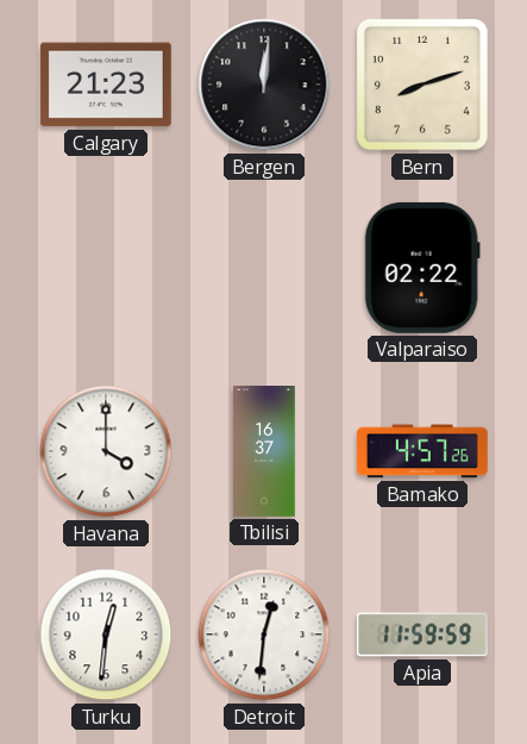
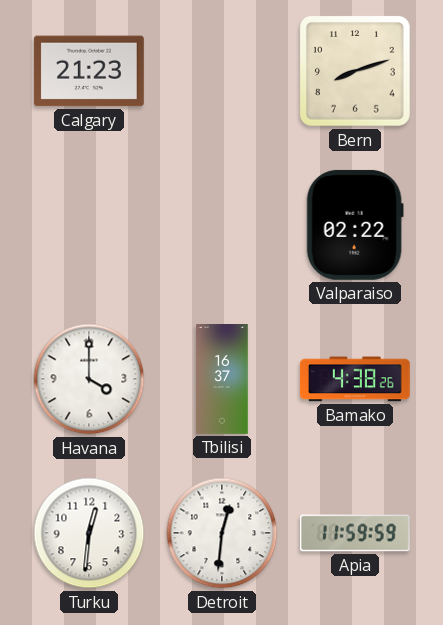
Bergen: 12:01 -> none
Bamako: 4:57 -> 4:38
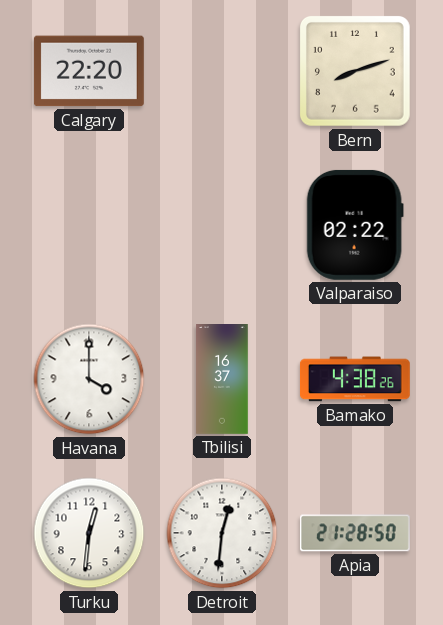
Calgary: 21:23 -> 22:20
Apia: 11:59 -> 21:28
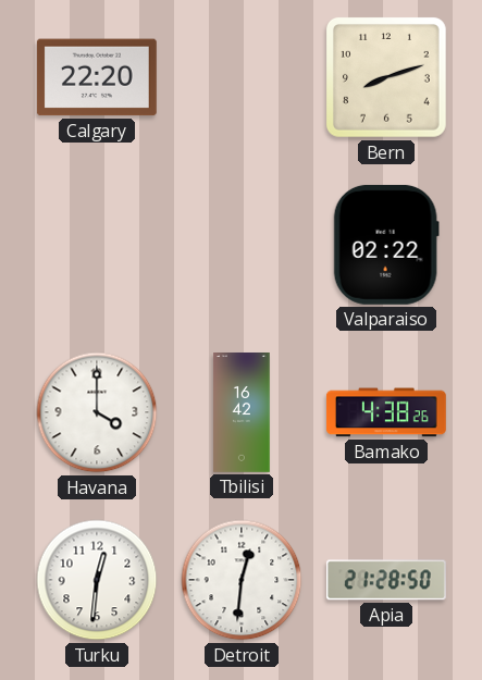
Tbilisi: 16:37 -> 16:42
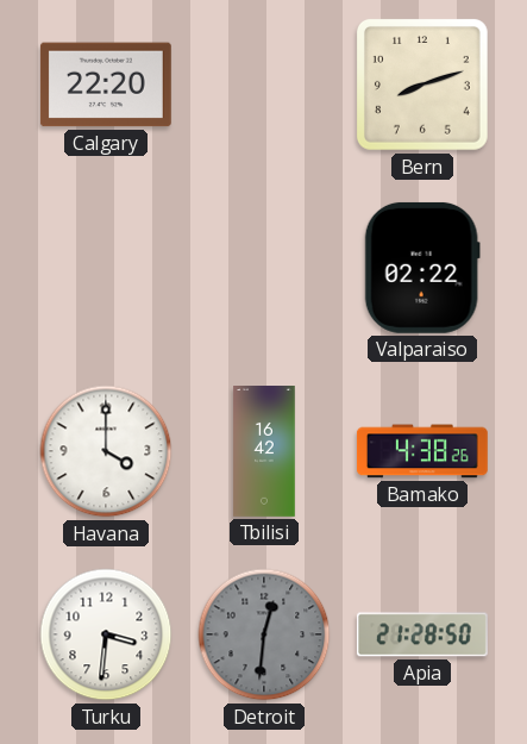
Turku: 12:31 -> 3:31
Detroit dial: white -> grey
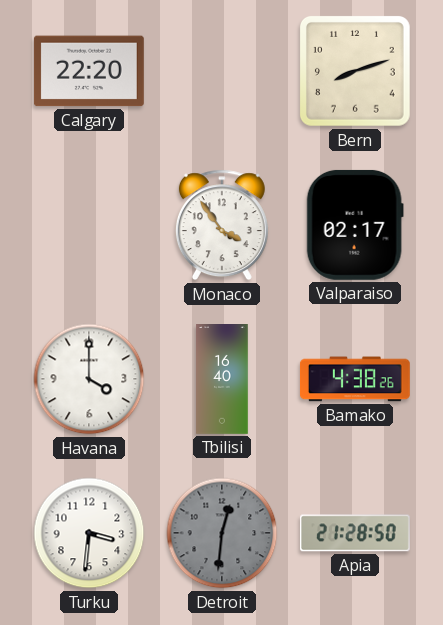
Monaco: none -> 3:54
Valparaiso: 02:22 -> 02:17
Tbilisi: 16:42 -> 16:40
